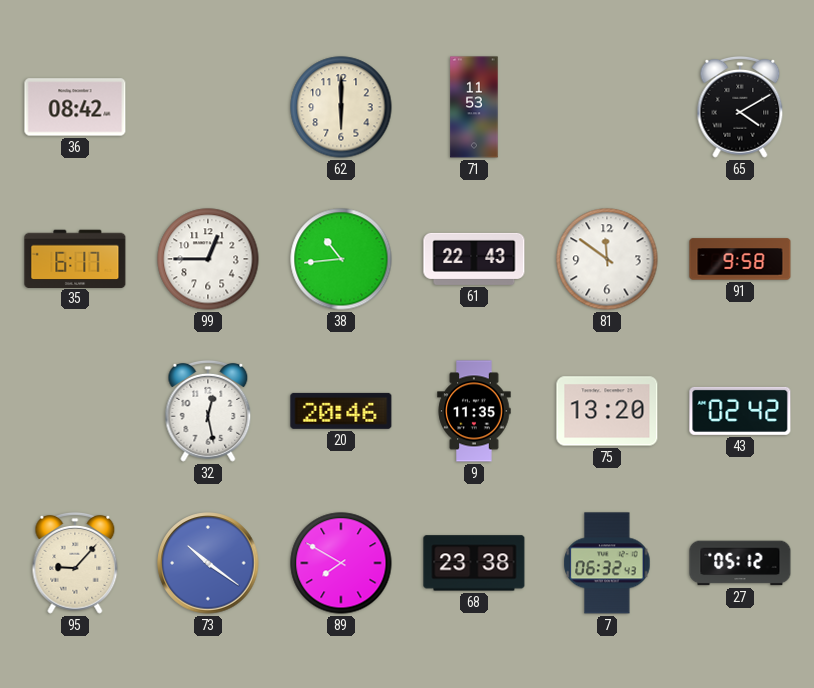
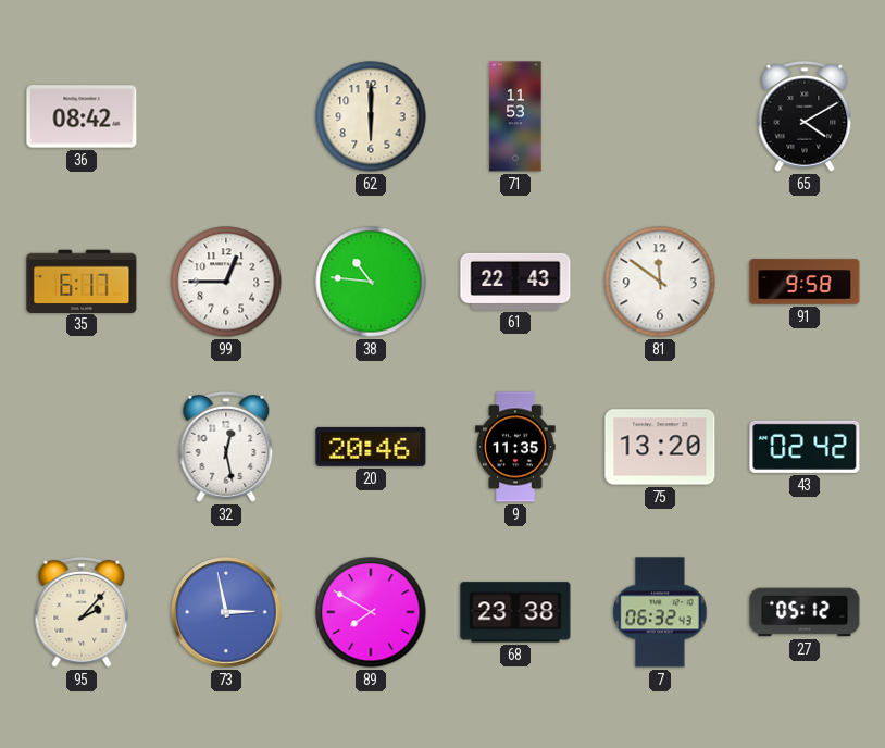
38: 10:44 -> 10:46
95: 9:07 -> 2:07
73: 10:21 -> 2:58
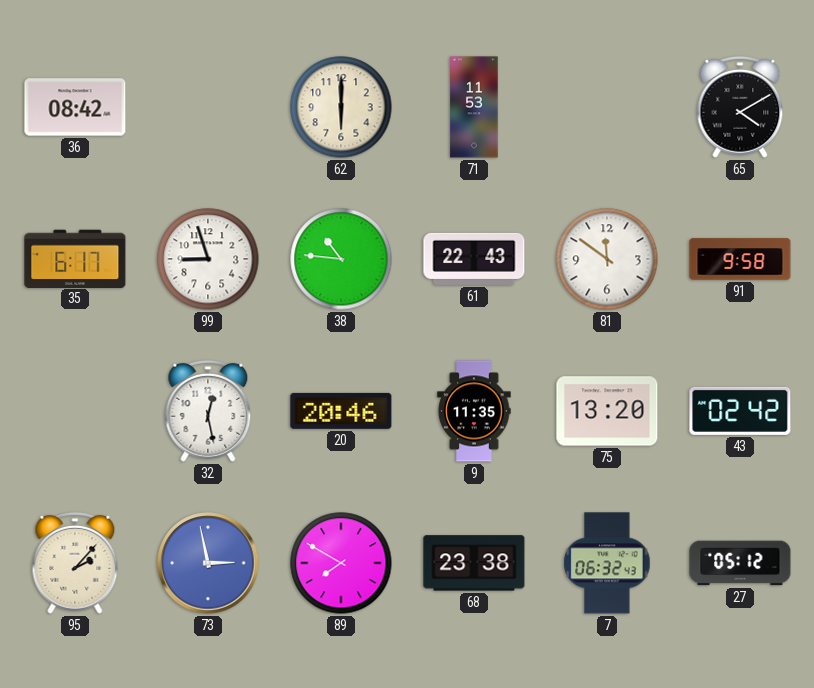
99: 12:45 -> 8:57
